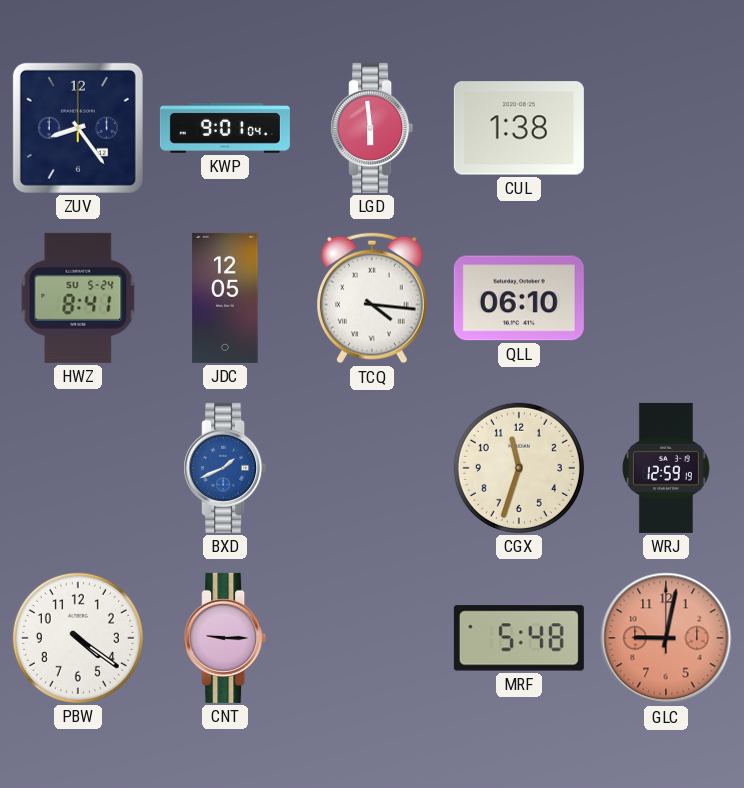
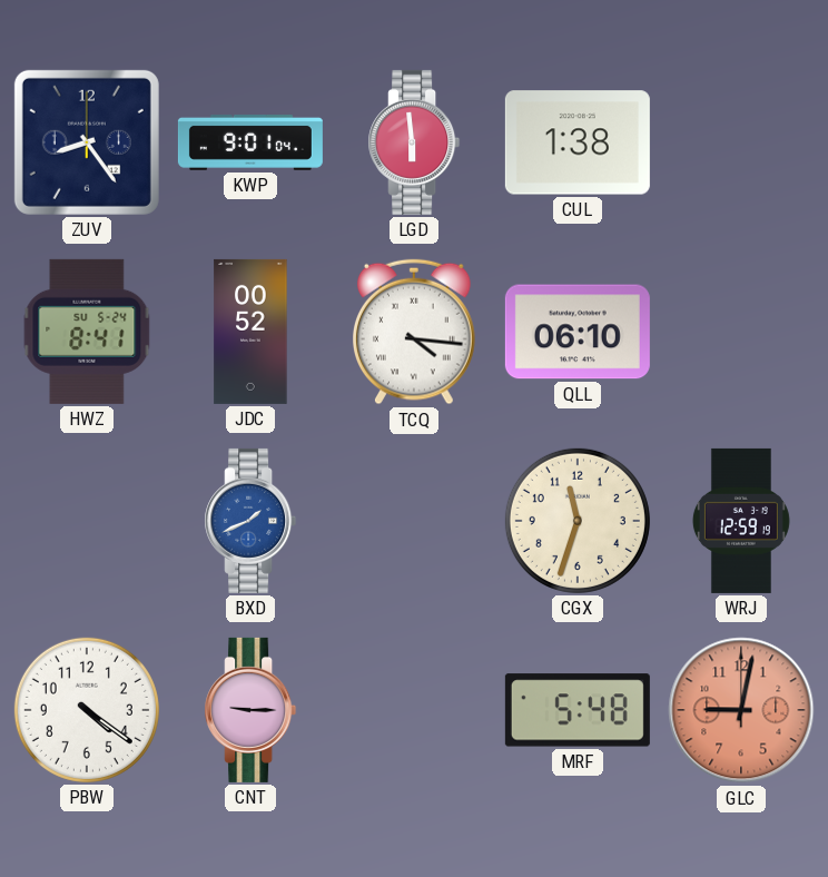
JDC: 12:05 -> 00:52
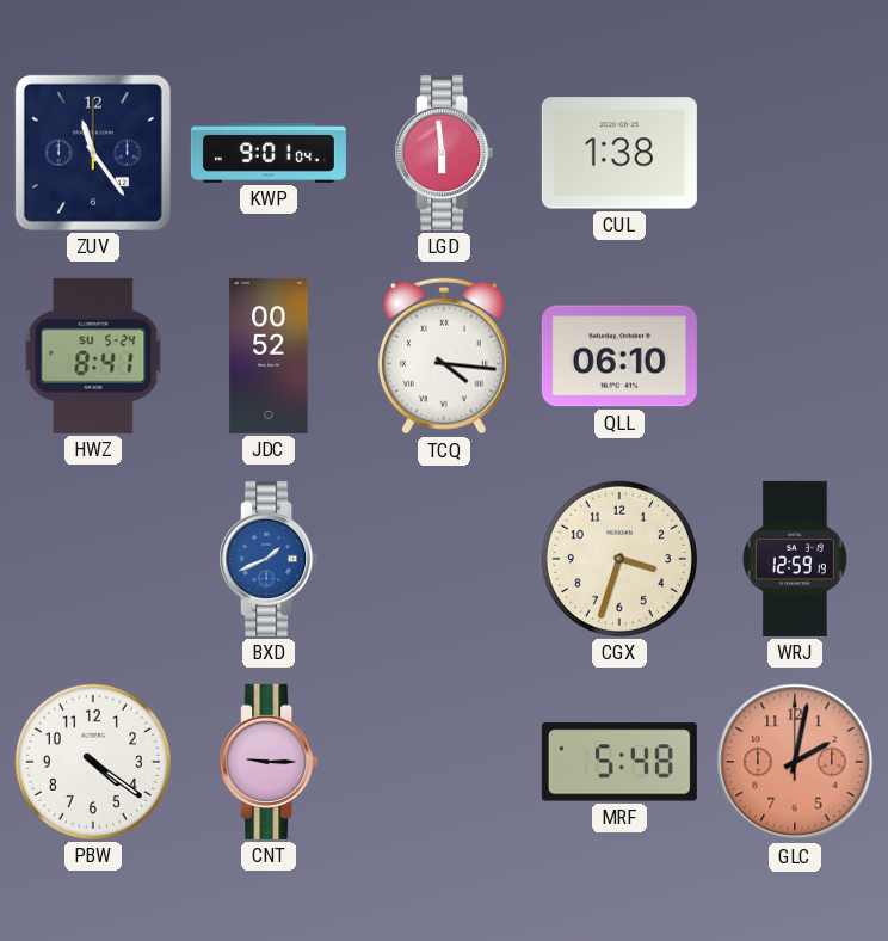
ZUV: 8:24 -> 11:24
CGX: 11:33 -> 3:33
GLC: 9:02 -> 2:02
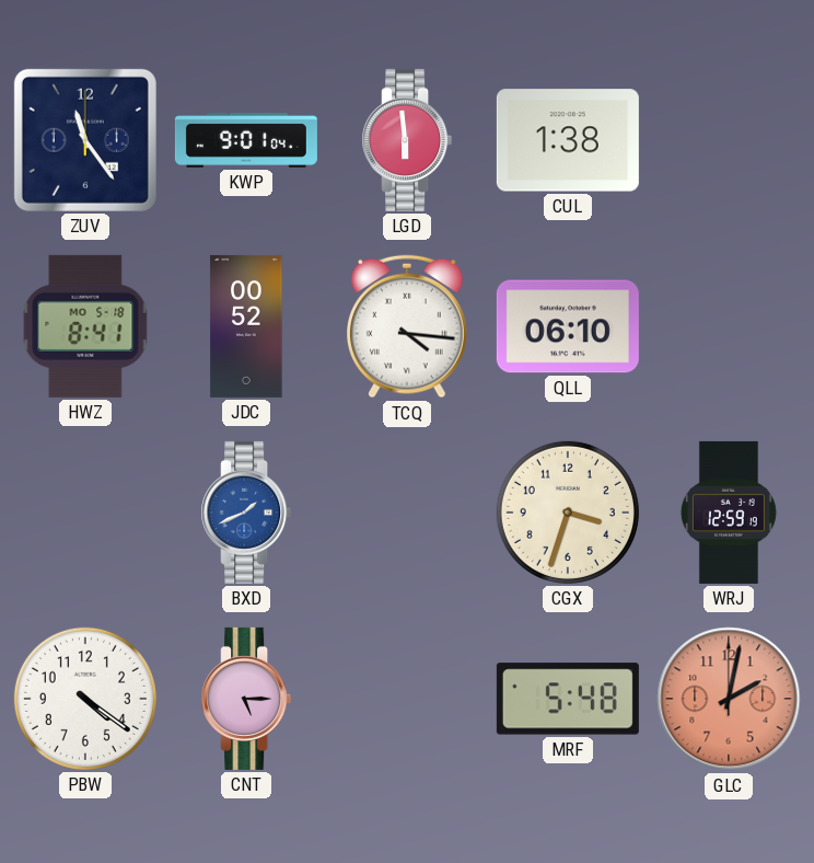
HWZ date: SU 5-24 -> MO 5-18
CNT: 9:15 -> 5:15
